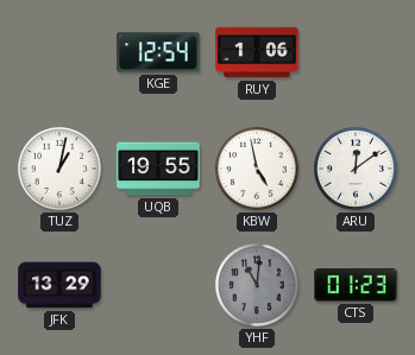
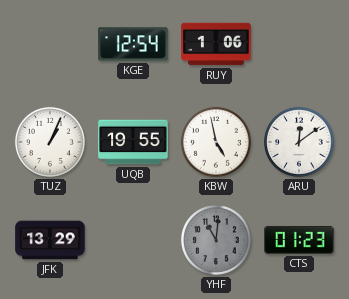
TUZ: 1:02 -> 1:04
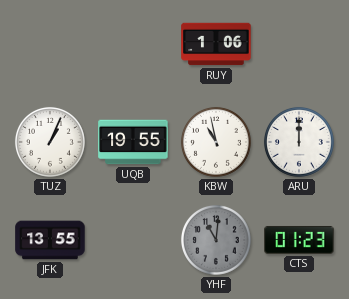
KGE: 12:54 -> none
KBW: 4:58 -> 10:58
ARU: 12:09 -> 12:00
JFK: 13:29 -> 13:55
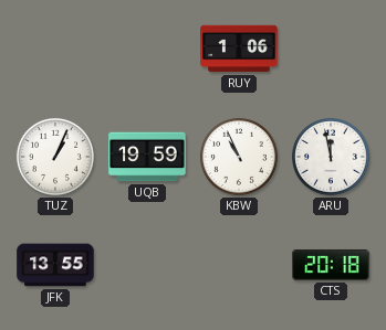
UQB: 19:55 -> 19:59
KBW: 10:58 -> 10:56
ARU: 12:00 -> 11:58
YHF: 11:01 -> none
CTS: 01:23 -> 20:18
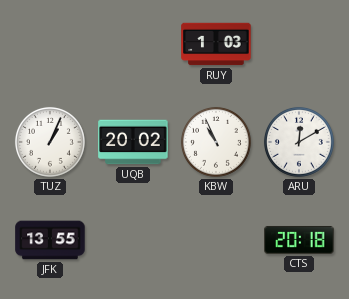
RUY: 1:06 -> 1:03
UQB: 19:59 -> 20:02
ARU: 11:58 -> 12:10
